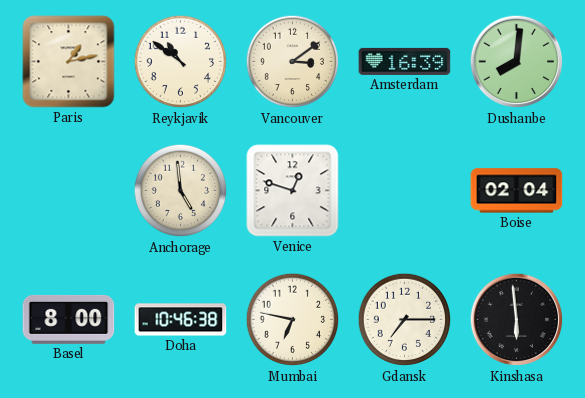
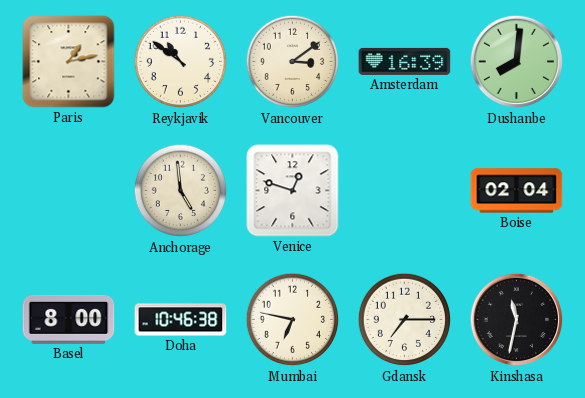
Kinshasa: 5:59 -> 11:32
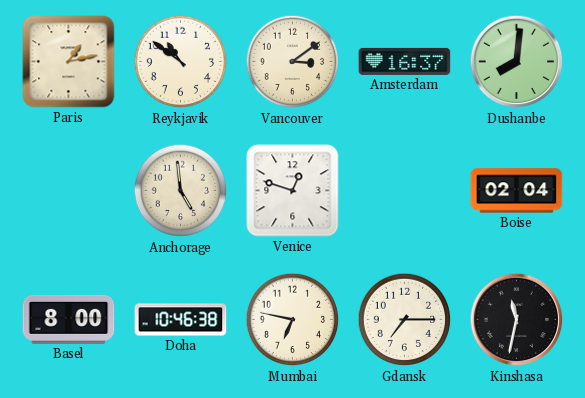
Amsterdam: 16:39 -> 16:37
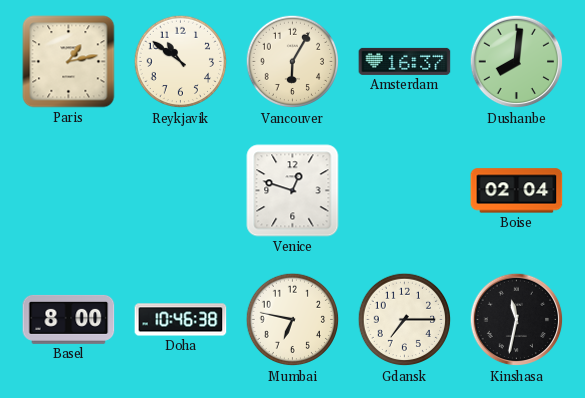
Vancouver: 3:09 -> 6:05
Anchorage: 4:59 -> none
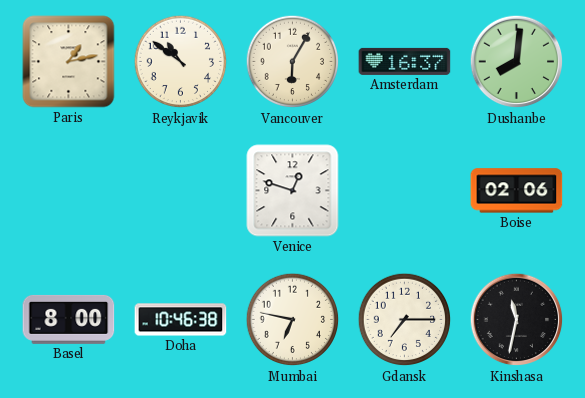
Boise: 02:04 -> 02:06
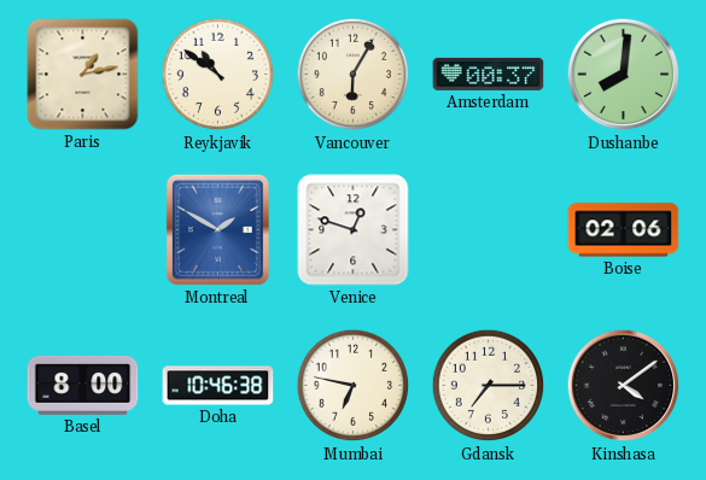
Amsterdam: 16:37 -> 00:37
Montreal: none -> 1:50
Kinshasa: 11:32 -> 4:09
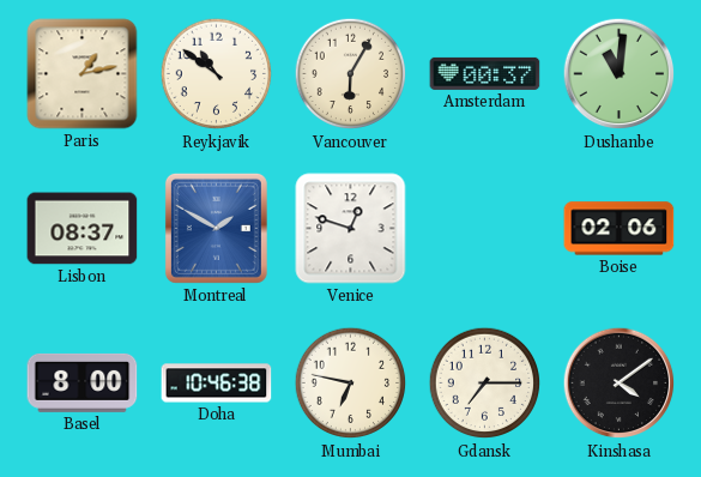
Dushanbe: 8:01 -> 11:01
Lisbon: none -> 08:37
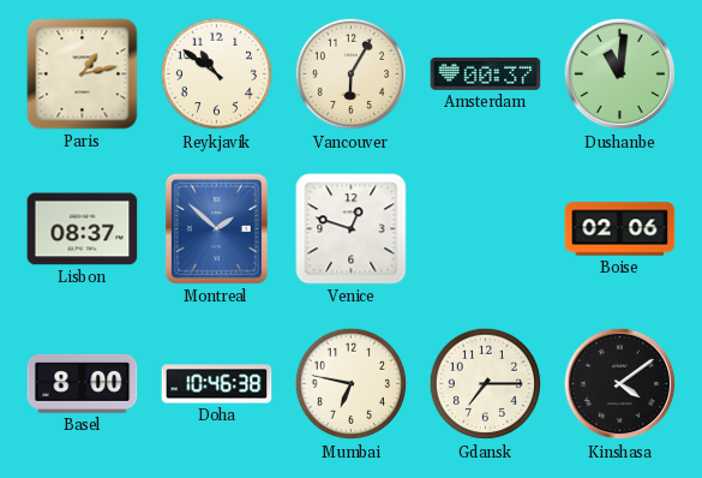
Montreal: 1:50 -> 1:52
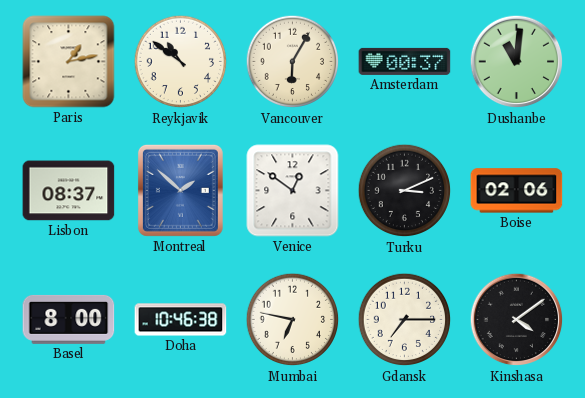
Venice: 12:48 -> 12:51
Turku: none -> 3:11
